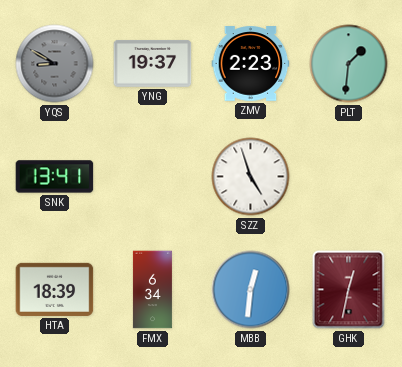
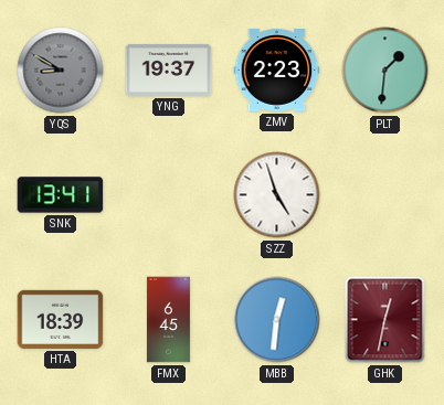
FMX: 6:34 -> 6:45
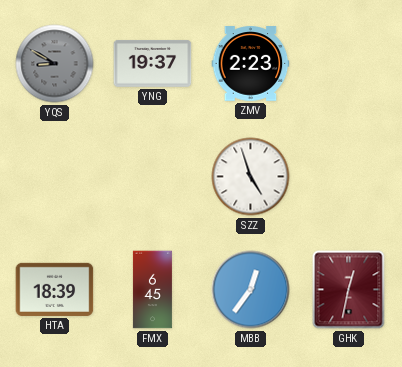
PLT: 1:31 -> none
SNK: 13:41 -> none
MBB: 12:31 -> 12:36
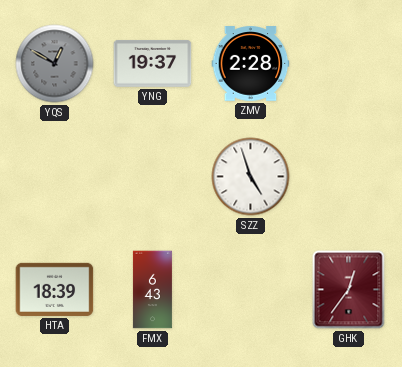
YQS: 8:50 -> 12:50
ZMV: 2:23 -> 2:28
FMX: 6:45 -> 6:43
MBB: 12:36 -> none
GHK: 12:32 -> 12:36
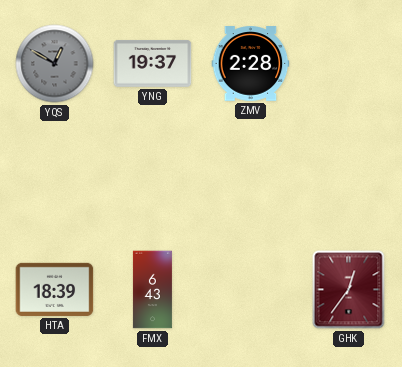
SZZ: 4:57 -> none
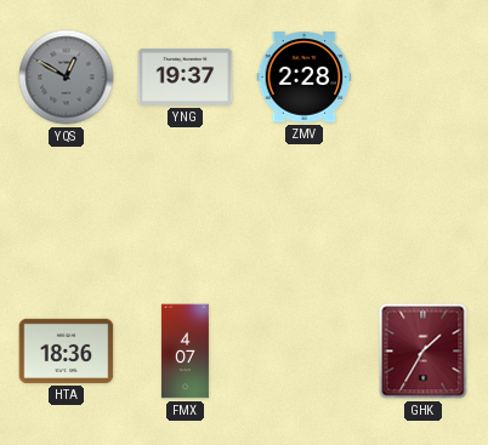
HTA: 18:39 -> 18:36
FMX: 6:43 -> 4:07
GHK: 12:36 -> 1:35
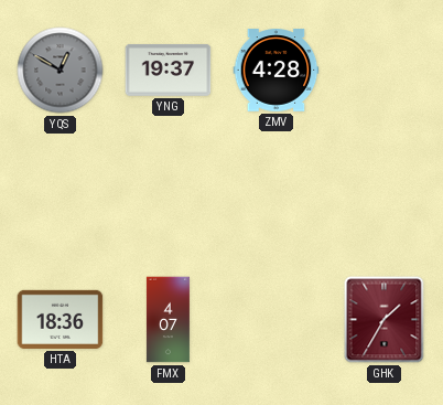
ZMV: 2:28 -> 4:28
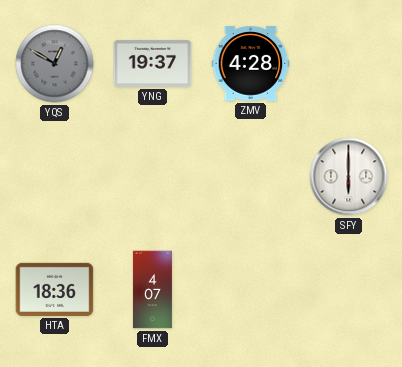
SFY: none -> 6:00
GHK: 1:35 -> none
